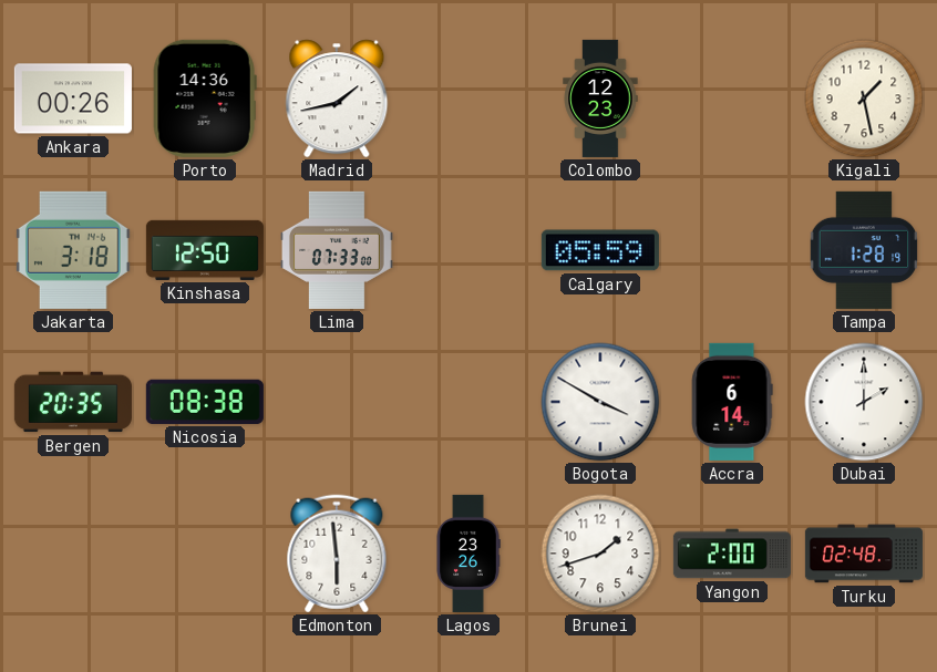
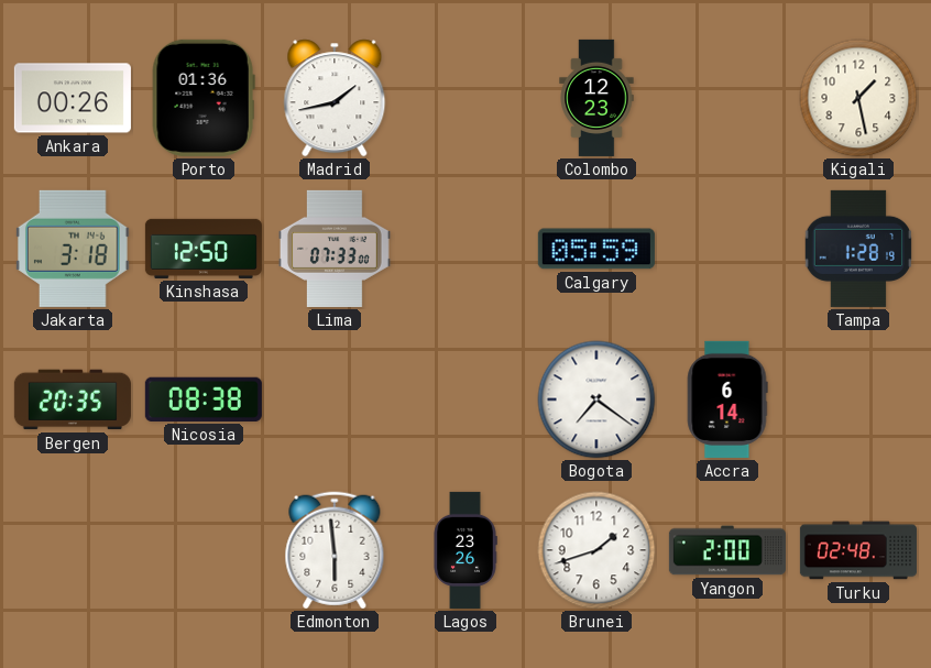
Porto: 14:36 -> 01:36
Bogota: 3:50 -> 7:21
Dubai: 2:00 -> none
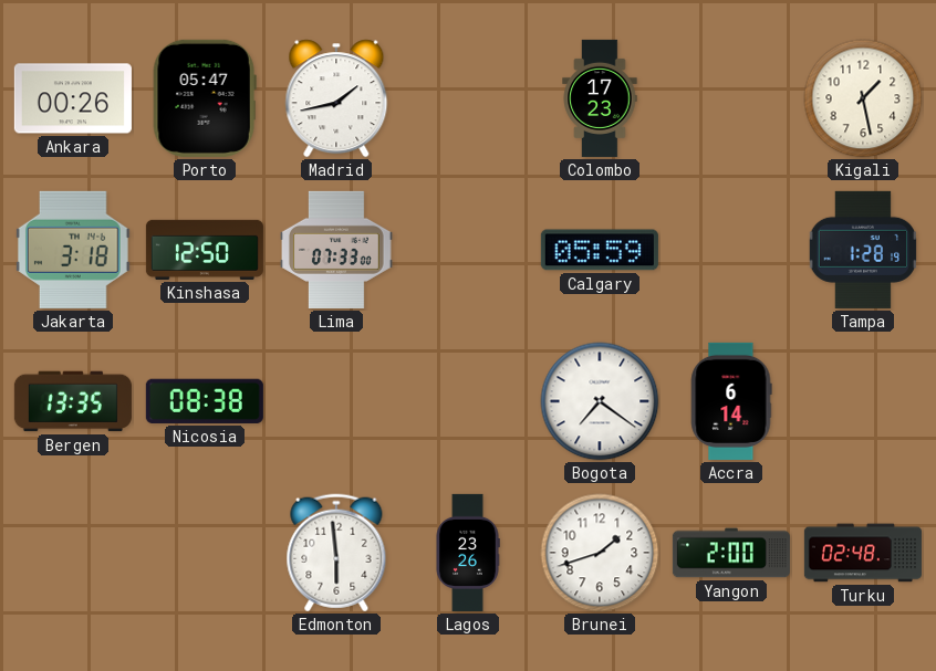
Porto: 01:36 -> 05:47
Colombo: 12:23 -> 17:23
Bergen: 20:35 -> 13:35
